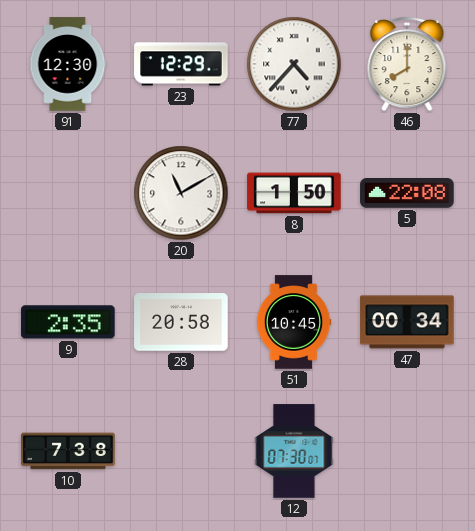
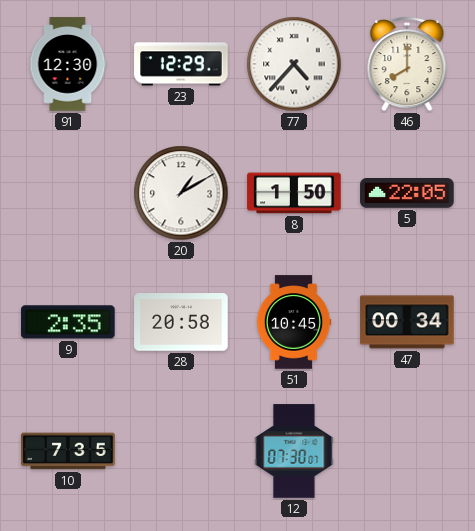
20: 11:10 -> 1:10
5: 22:08 -> 22:05
10: 7:38 -> 7:35
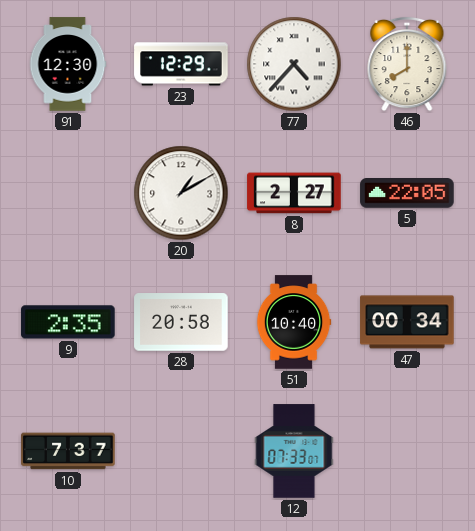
8: 1:50 -> 2:27
51: 10:45 -> 10:40
10: 7:35 -> 7:37
12: 07:30 -> 07:33
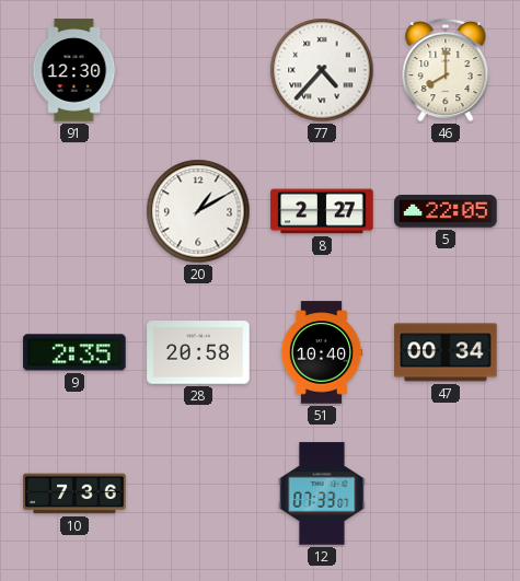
23: 12:29 -> none
10: 7:37 -> 7:36
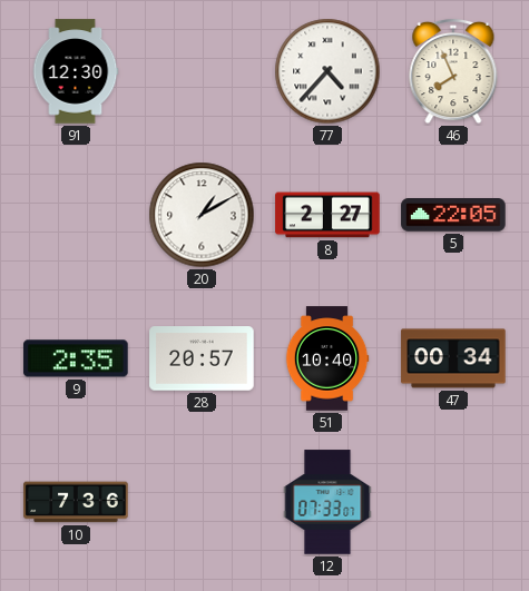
46: 8:00 -> 7:56
28: 20:58 -> 20:57
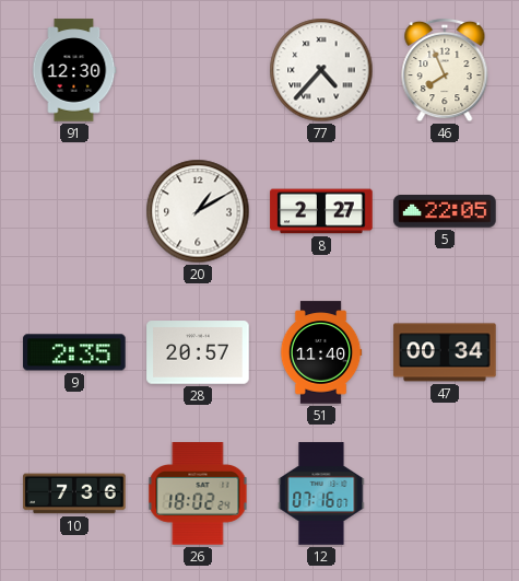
51: 10:40 -> 11:40
26: none -> 18:02
12: 07:33 -> 07:16
